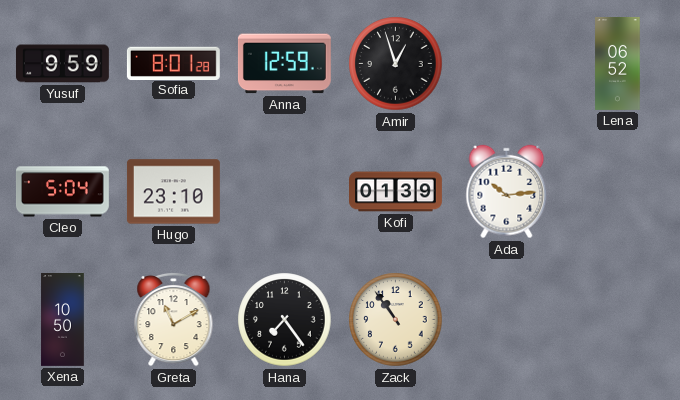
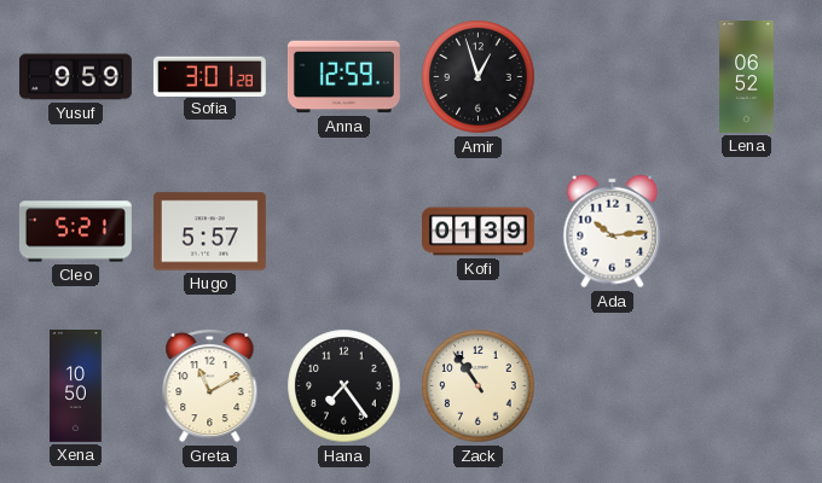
Sofia: 8:01 -> 3:01
Cleo: 5:04 -> 5:21
Hugo: 23:10 -> 5:57
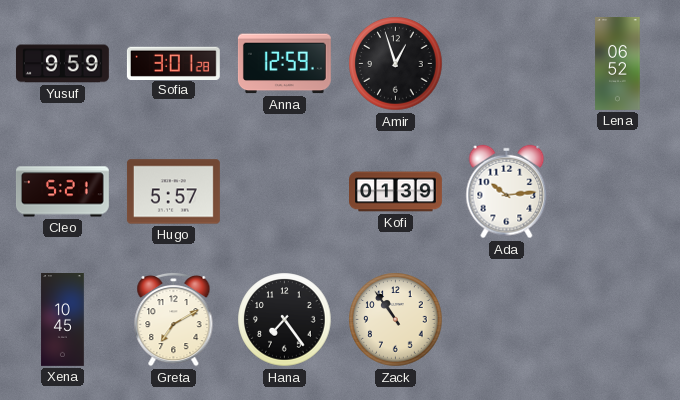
Xena: 10:50 -> 10:45
Greta: 11:10 -> 7:10
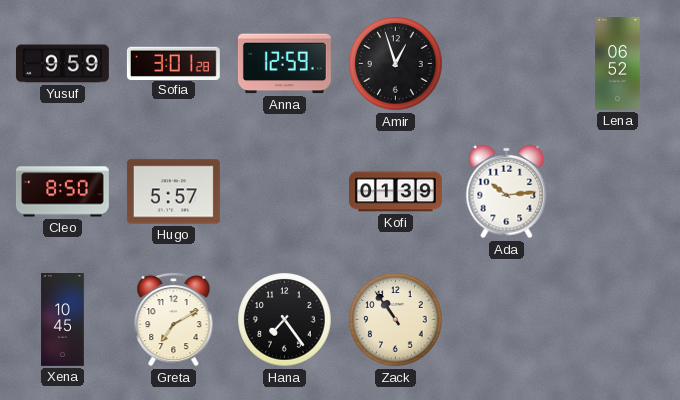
Cleo: 5:21 -> 8:50
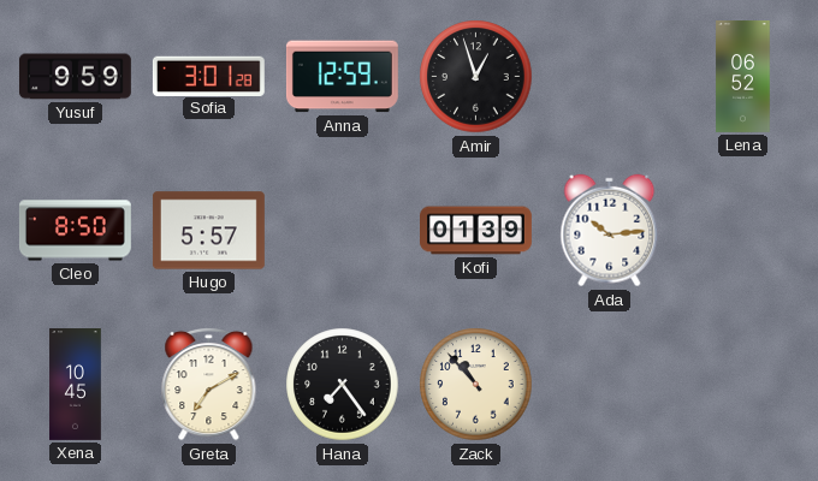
Zack: 10:54 -> 10:53
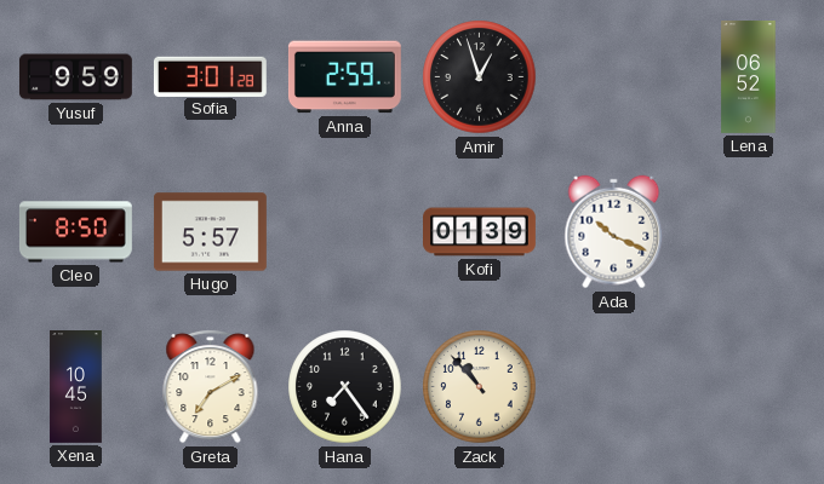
Anna: 12:59 -> 2:59
Ada: 10:14 -> 10:19
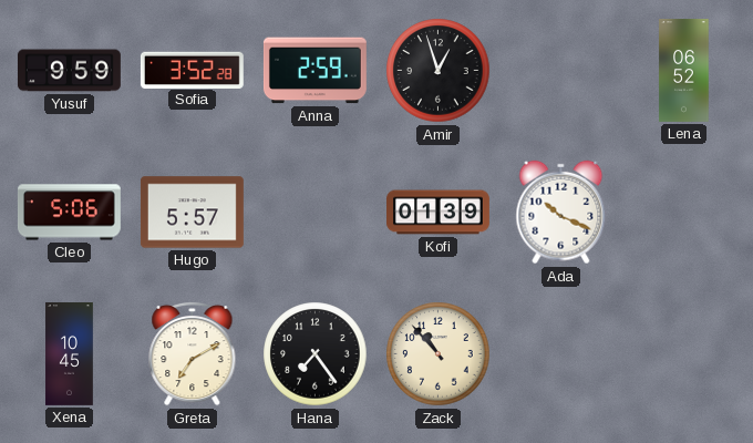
Sofia: 3:01 -> 3:52
Cleo: 8:50 -> 5:06
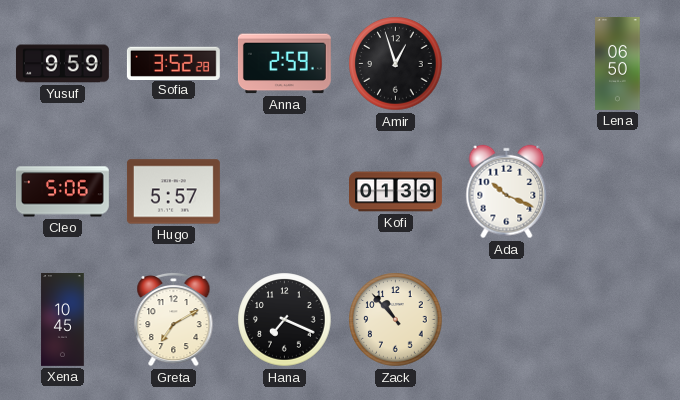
Lena: 06:52 -> 06:50
Hana: 7:24 -> 7:19
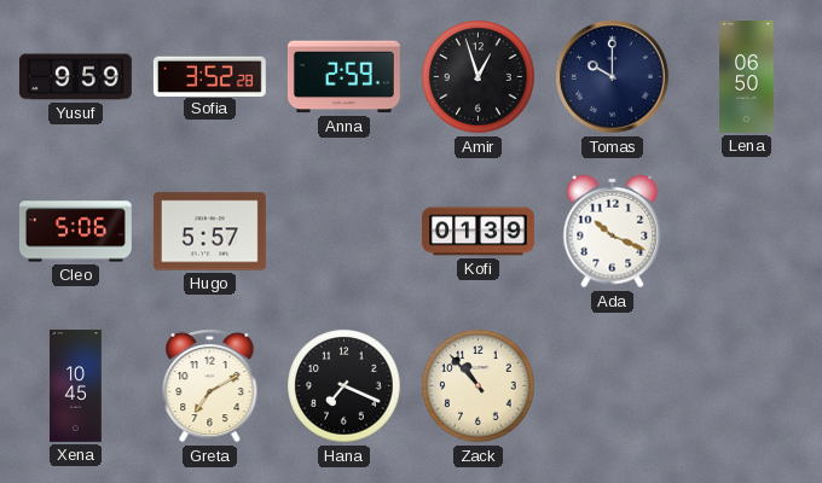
Tomas: none -> 10:00
